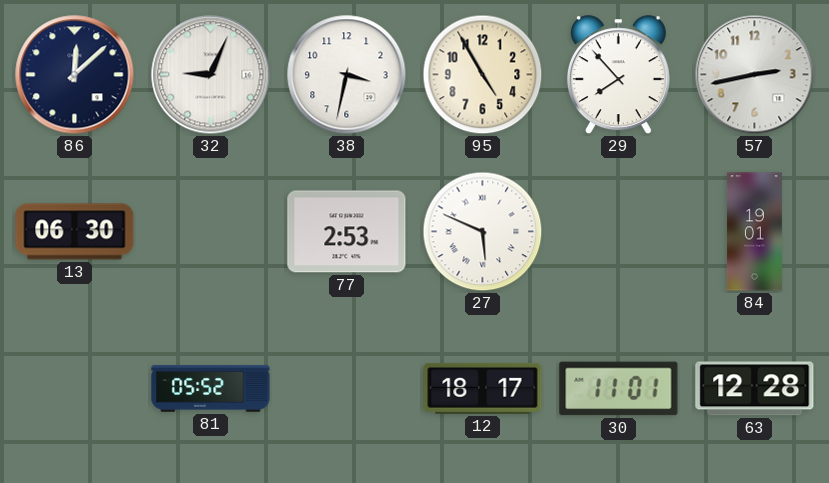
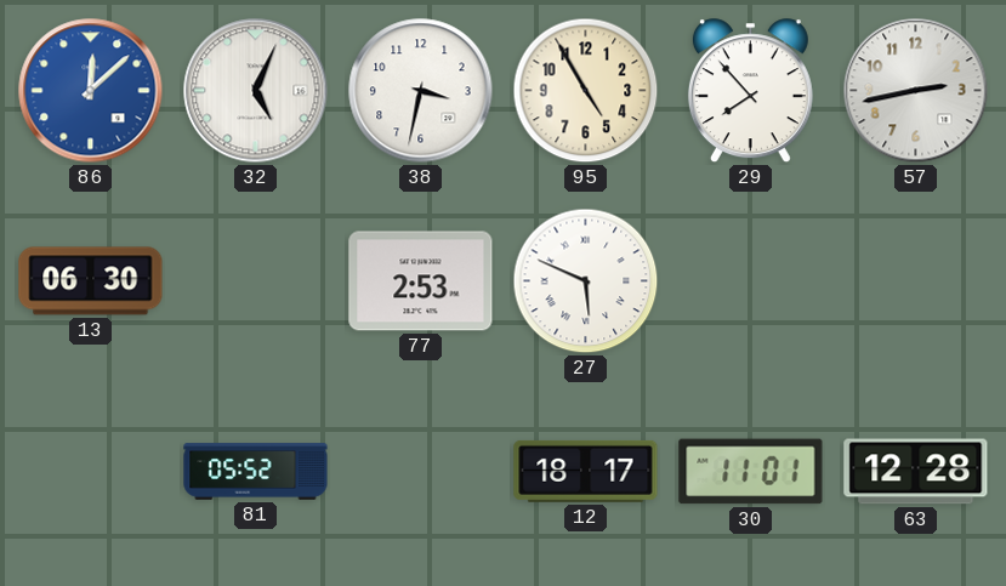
86 dial: navy -> blue
32: 9:04 -> 5:04
84: 19:01 -> none
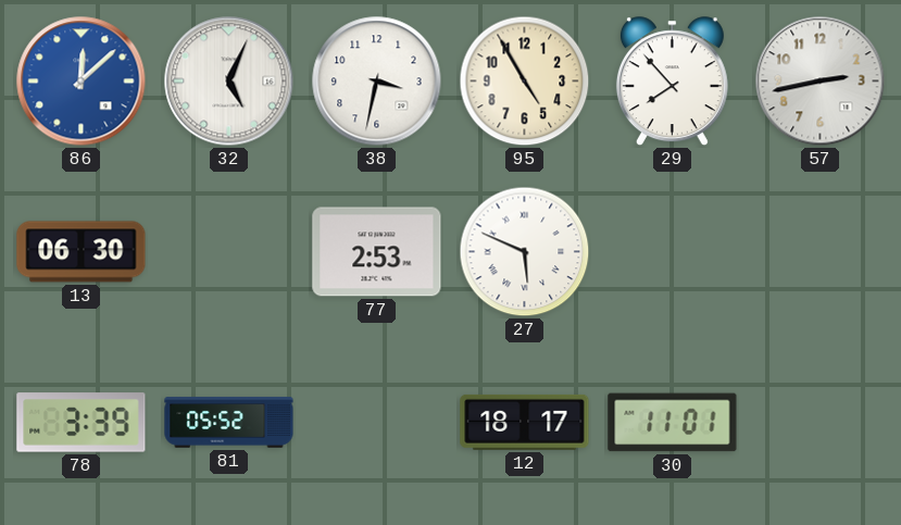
78: none -> 3:39
63: 12:28 -> none
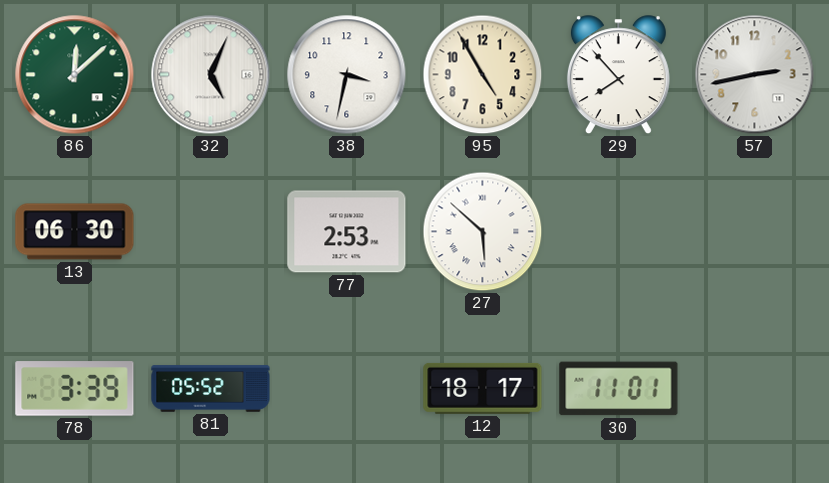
86 dial: blue -> green
27: 5:49 -> 5:52
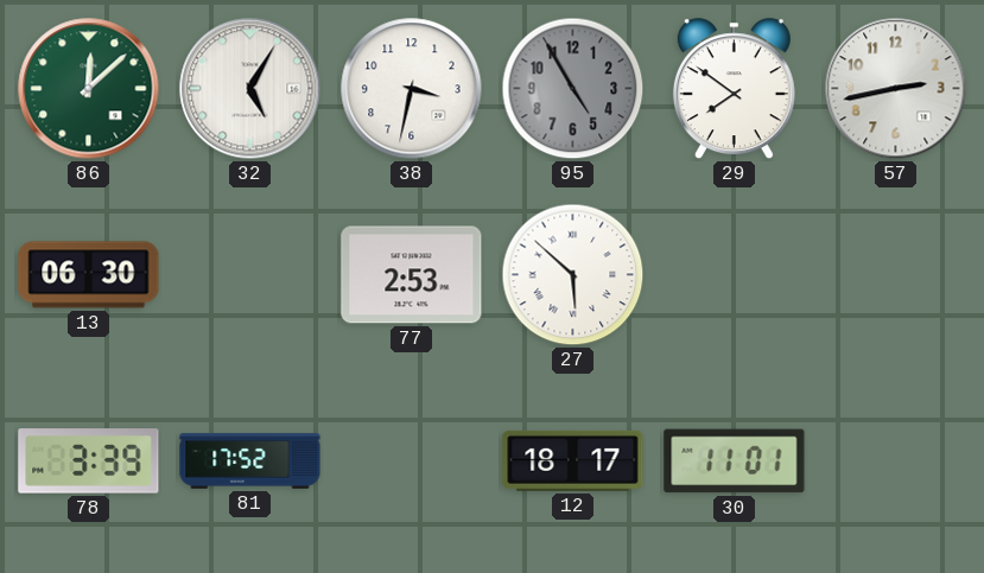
32: 5:04 -> 5:05
95 dial: cream -> grey
29: 7:53 -> 7:51
81: 05:52 -> 17:52
